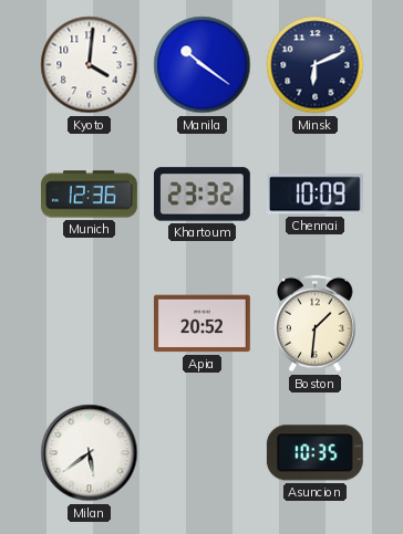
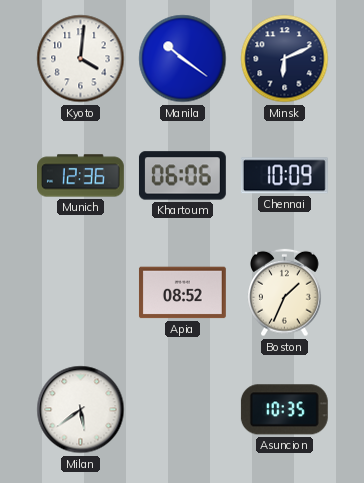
Khartoum: 23:32 -> 06:06
Apia: 20:52 -> 08:52
Boston: 1:31 -> 1:34
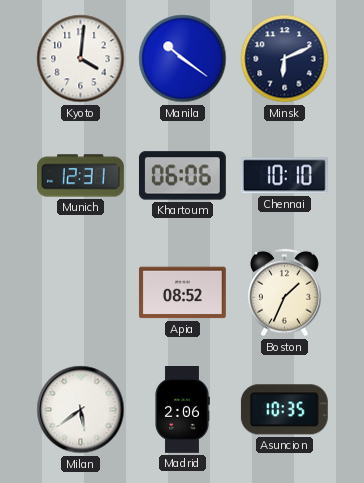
Munich: 12:36 -> 12:31
Chennai: 10:09 -> 10:10
Madrid: none -> 2:06
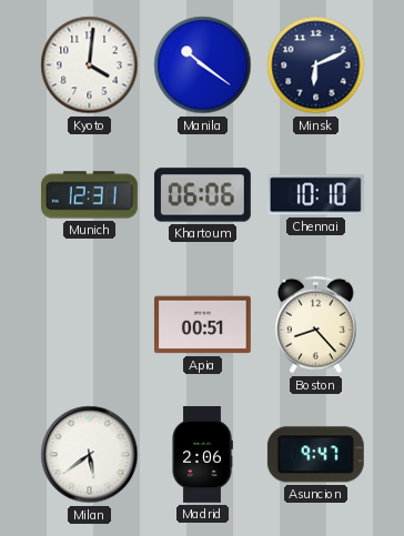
Apia: 08:52 -> 00:51
Boston: 1:34 -> 8:23
Asuncion: 10:35 -> 9:47
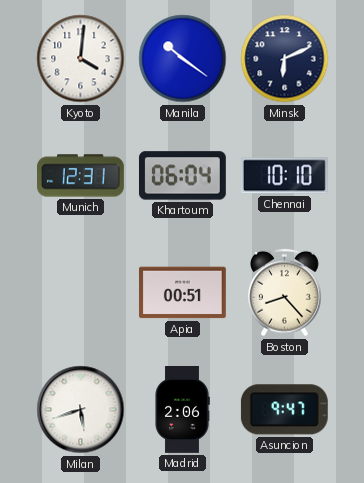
Khartoum: 06:06 -> 06:04
Milan: 5:39 -> 5:42
